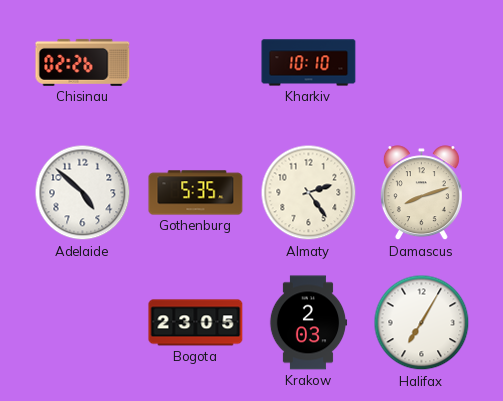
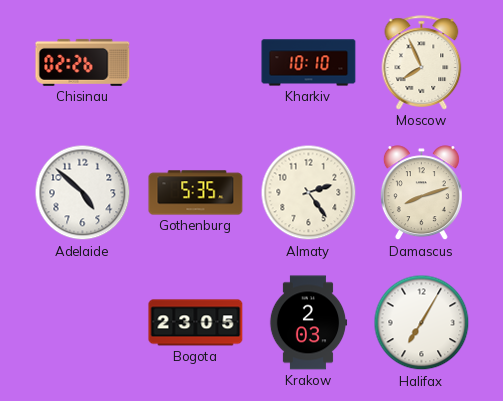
Moscow: none -> 7:56
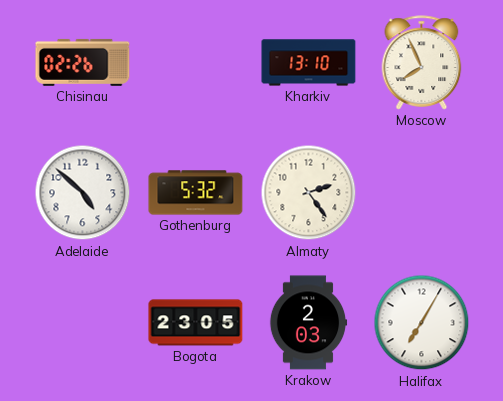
Kharkiv: 10:10 -> 13:10
Gothenburg: 5:35 -> 5:32
Damascus: 8:12 -> none
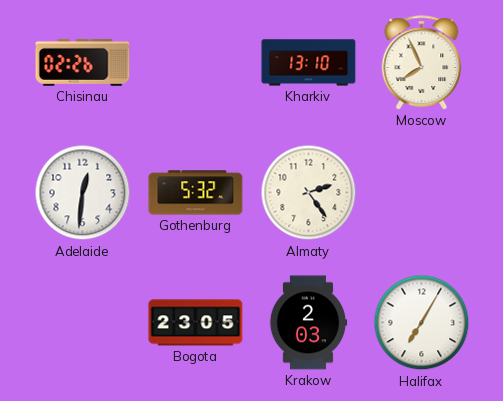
Adelaide: 4:52 -> 12:31
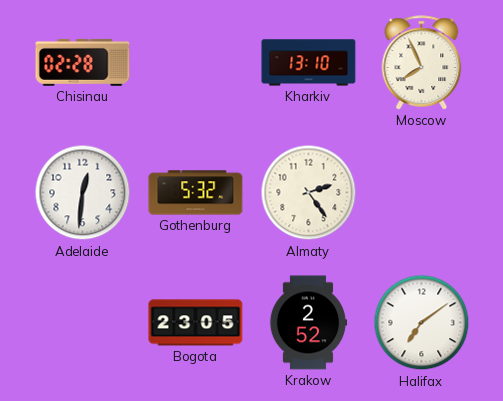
Chisinau: 02:26 -> 02:28
Krakow: 2:03 -> 2:52
Halifax: 7:05 -> 7:09
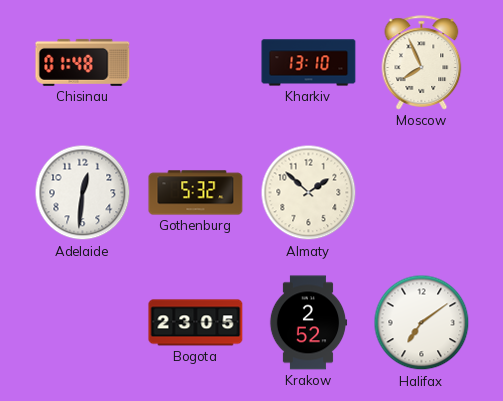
Chisinau: 02:28 -> 01:48
Almaty: 2:24 -> 1:52
